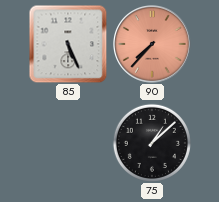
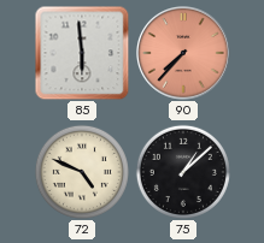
85: 5:26 -> 5:59
72: none -> 4:49
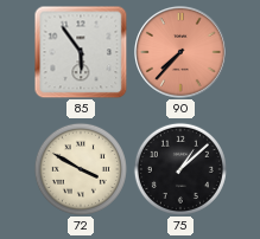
85: 5:59 -> 5:54
72: 4:49 -> 3:50
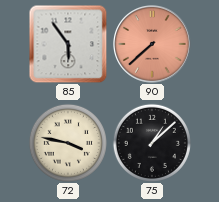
90: 7:37 -> 7:38
72: 3:50 -> 3:47
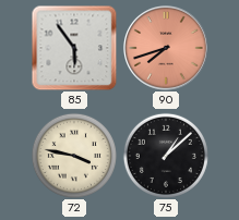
90: 7:38 -> 7:42
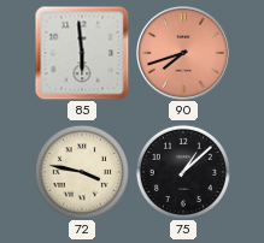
85: 5:54 -> 5:59
